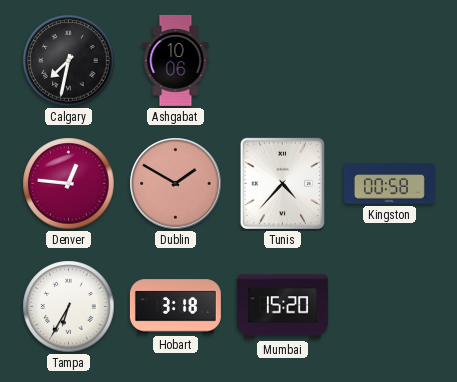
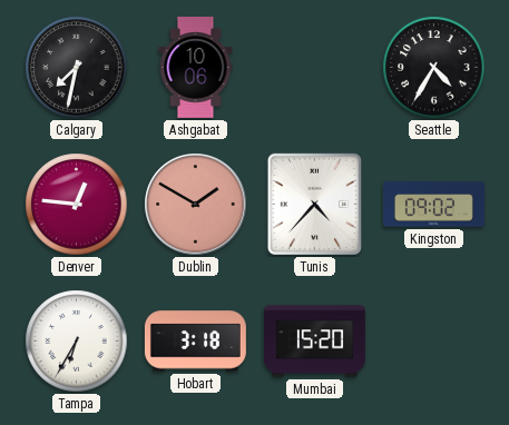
Seattle: none -> 4:35
Kingston: 00:58 -> 09:02
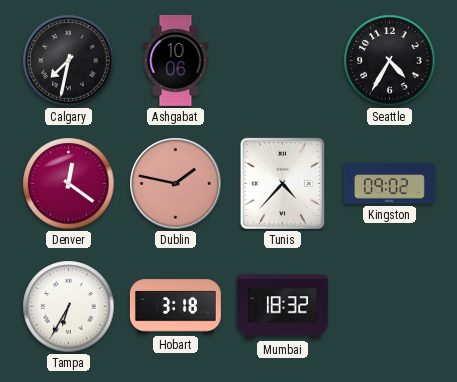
Denver: 12:46 -> 12:21
Dublin: 1:50 -> 1:47
Mumbai: 15:20 -> 18:32
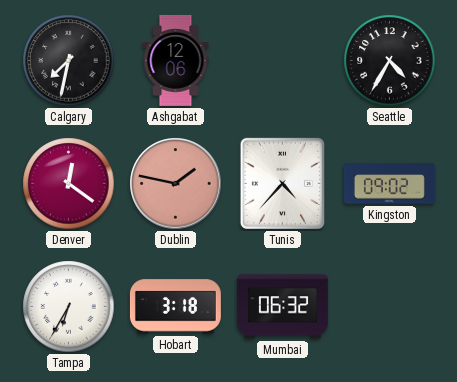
Ashgabat: 10:06 -> 12:06
Mumbai: 18:32 -> 06:32
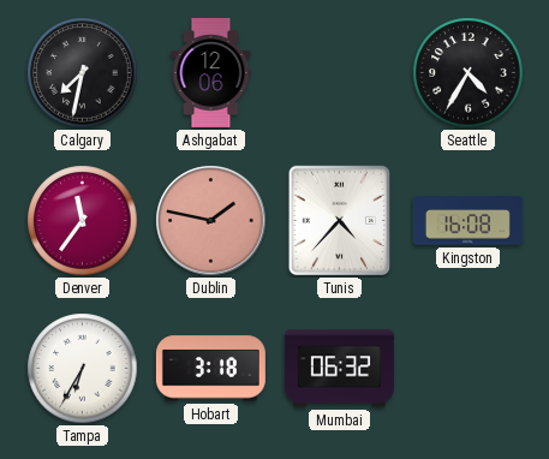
Denver: 12:21 -> 11:36
Kingston: 09:02 -> 16:08
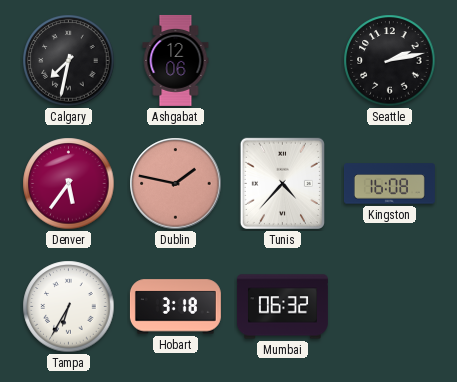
Seattle: 4:35 -> 2:13
Denver: 11:36 -> 5:36
